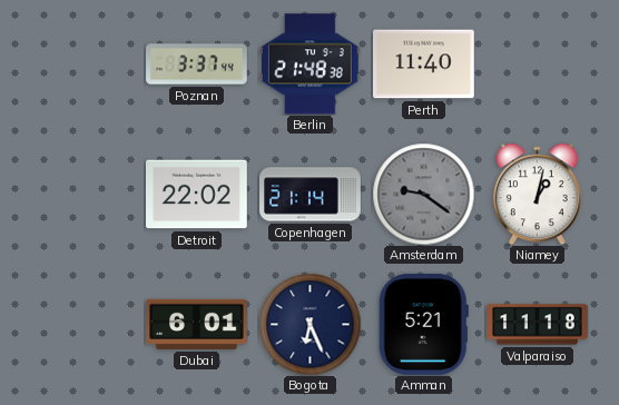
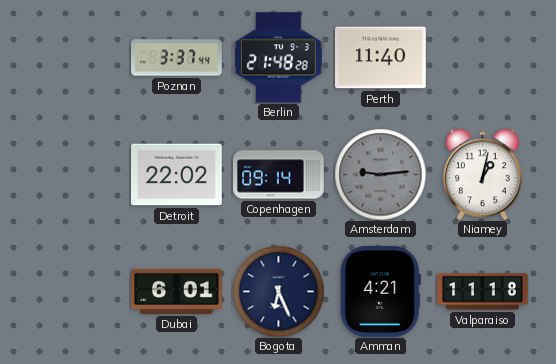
Berlin: 21:48:38 -> 21:48:28
Copenhagen: 21:14 -> 09:14
Amsterdam: 9:21 -> 9:14
Amman: 5:21 -> 4:21
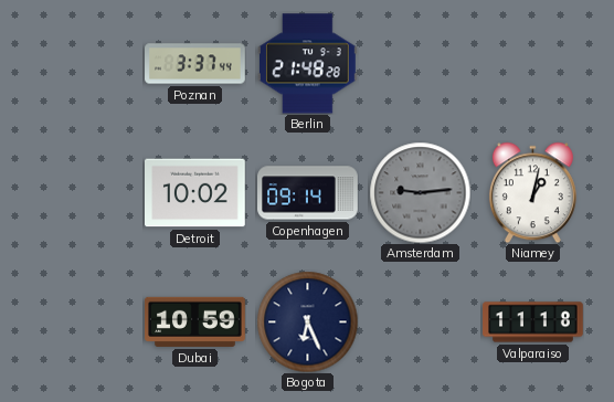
Perth: 11:40 -> none
Detroit: 22:02 -> 10:02
Dubai: 6:01 -> 10:59
Amman: 4:21 -> none
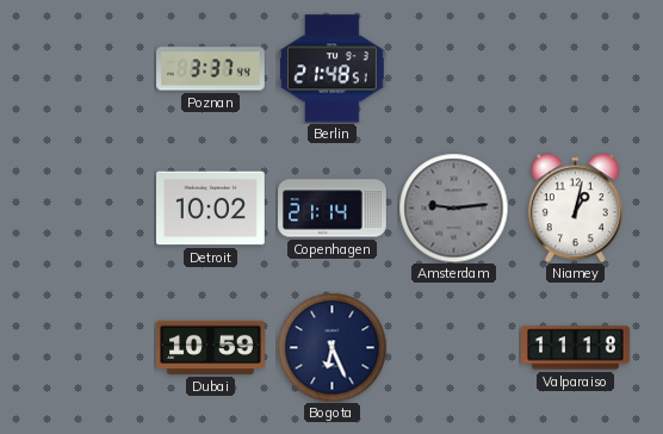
Berlin: 21:48:28 -> 21:48:51
Copenhagen: 09:14 -> 21:14
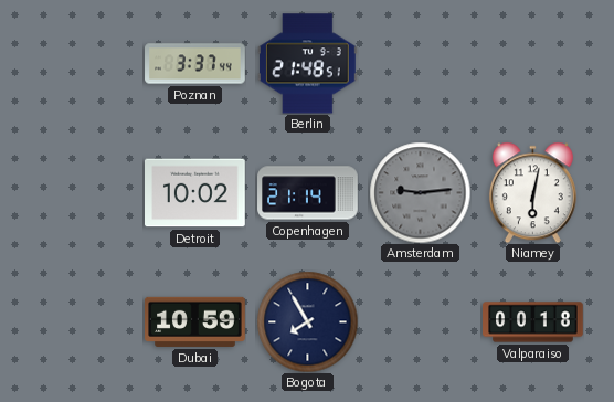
Niamey: 1:02 -> 6:02
Bogota: 6:26 -> 7:55
Valparaiso: 11:18 -> 00:18
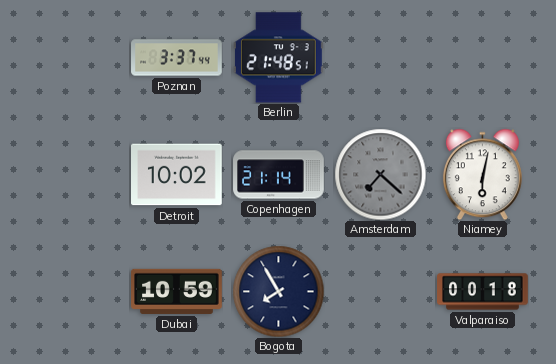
Amsterdam: 9:14 -> 7:22
